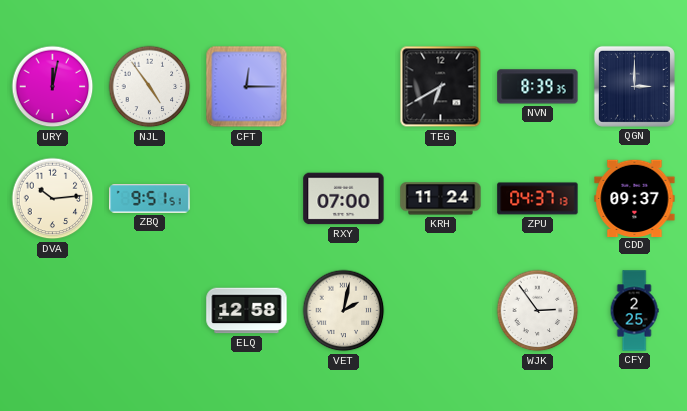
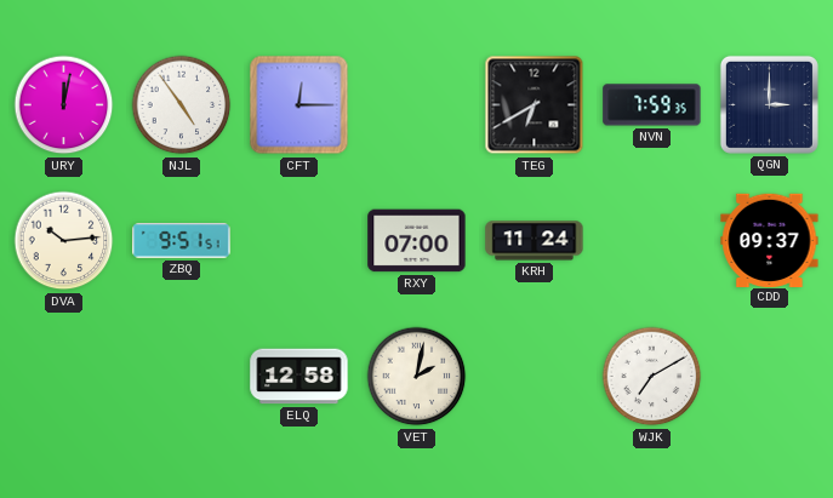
NVN: 8:39 -> 7:59
ZPU: 04:37 -> none
WJK: 2:54 -> 7:10
CFY: 2:25 -> none
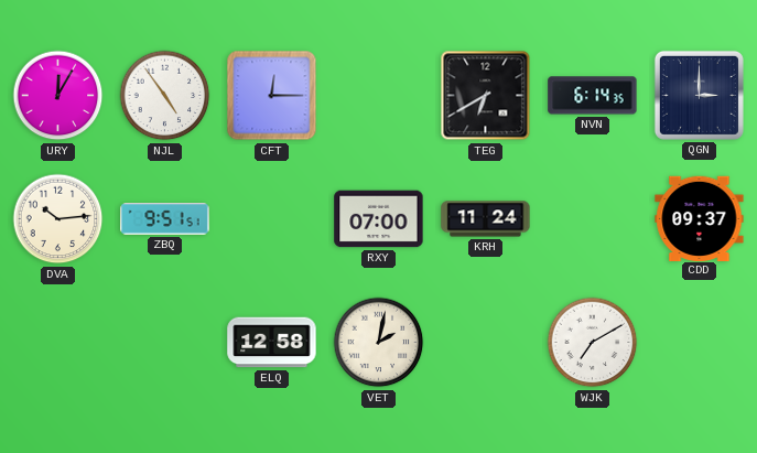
URY: 12:02 -> 12:05
NVN: 7:59 -> 6:14
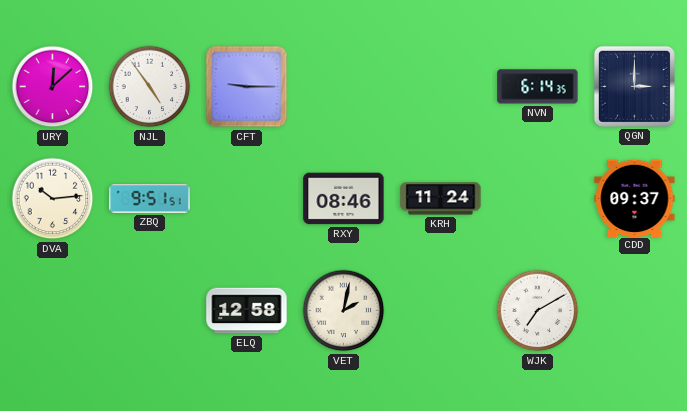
URY: 12:05 -> 12:08
CFT: 12:15 -> 9:15
TEG: 6:40 -> none
RXY: 07:00 -> 08:46
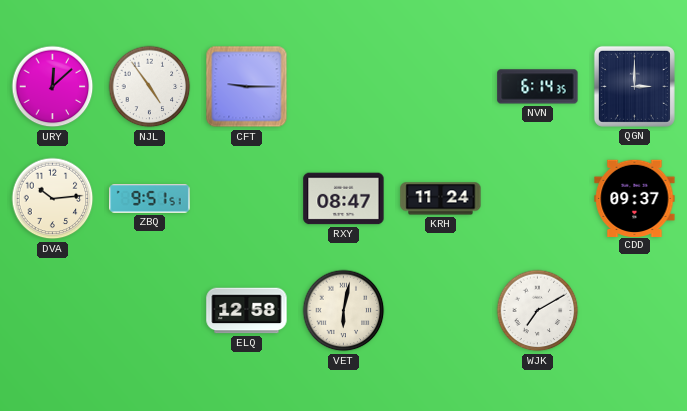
RXY: 08:46 -> 08:47
VET: 2:02 -> 6:02
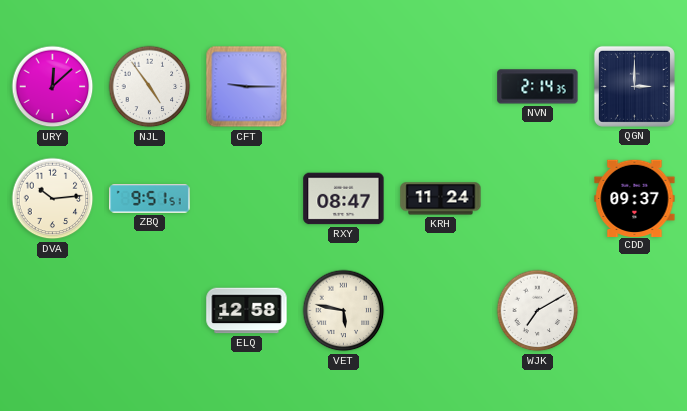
NVN: 6:14 -> 2:14
VET: 6:02 -> 5:47
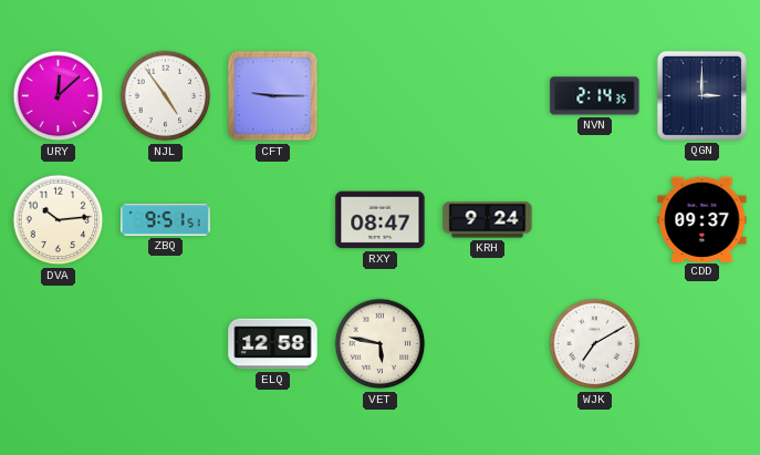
KRH: 11:24 -> 9:24
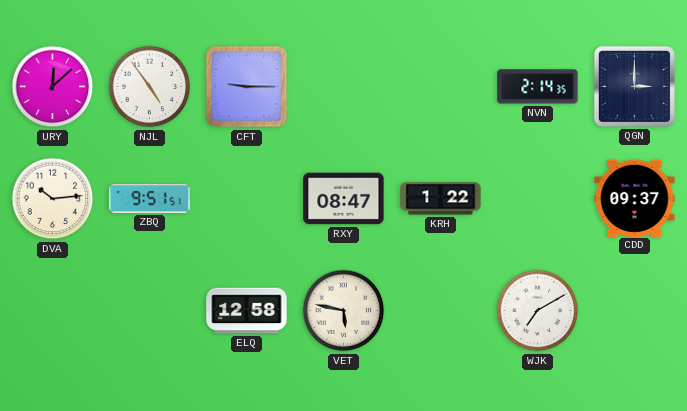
KRH: 9:24 -> 1:22
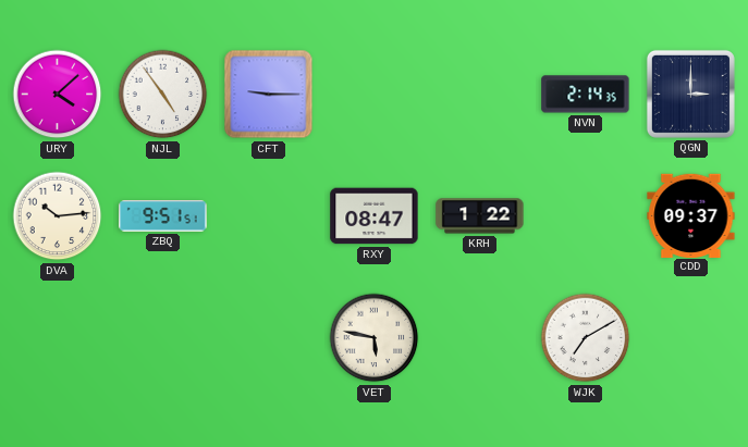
URY: 12:08 -> 4:08
ELQ: 12:58 -> none
